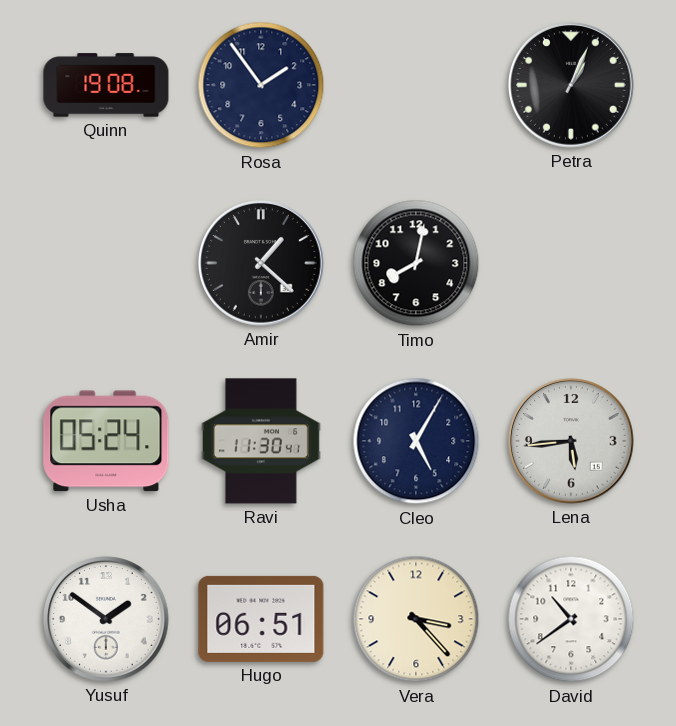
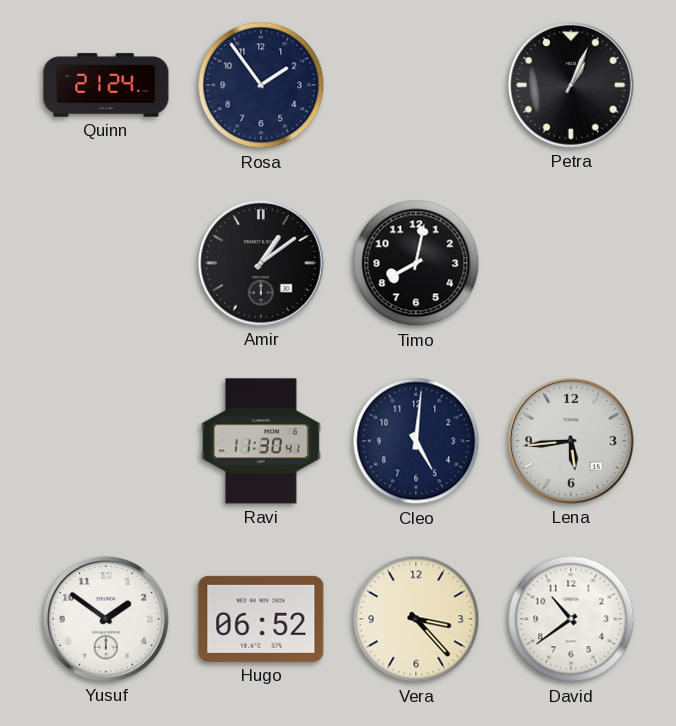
Quinn: 19:08 -> 21:24
Amir: 1:22 -> 1:09
Usha: 05:24 -> none
Cleo: 5:05 -> 5:01
Hugo: 06:51 -> 06:52
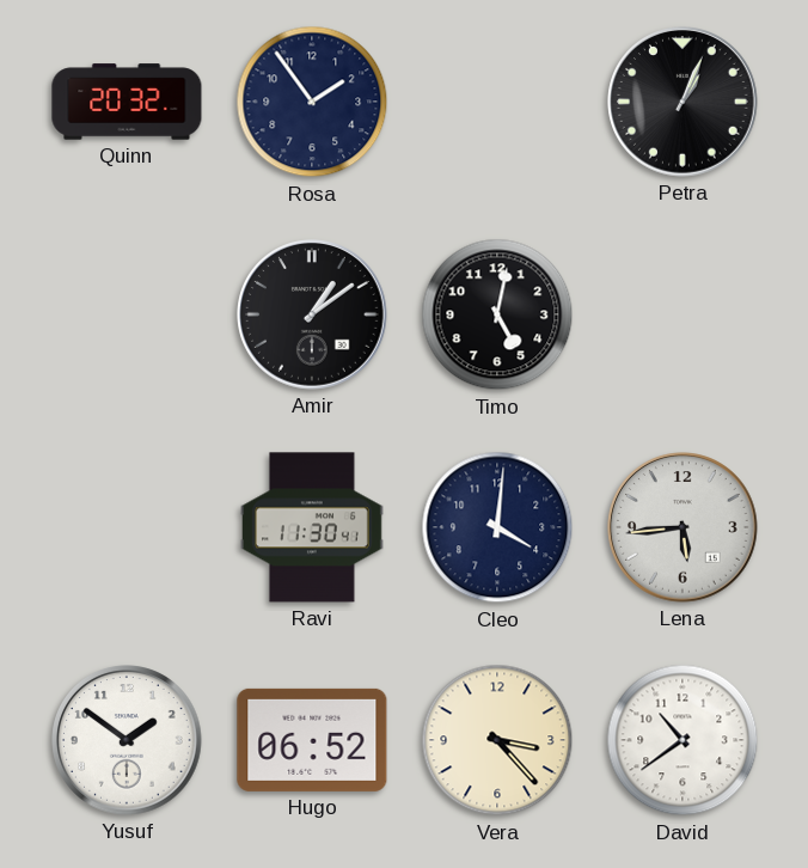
Quinn: 21:24 -> 20:32
Timo: 8:02 -> 5:02
Cleo: 5:01 -> 4:01
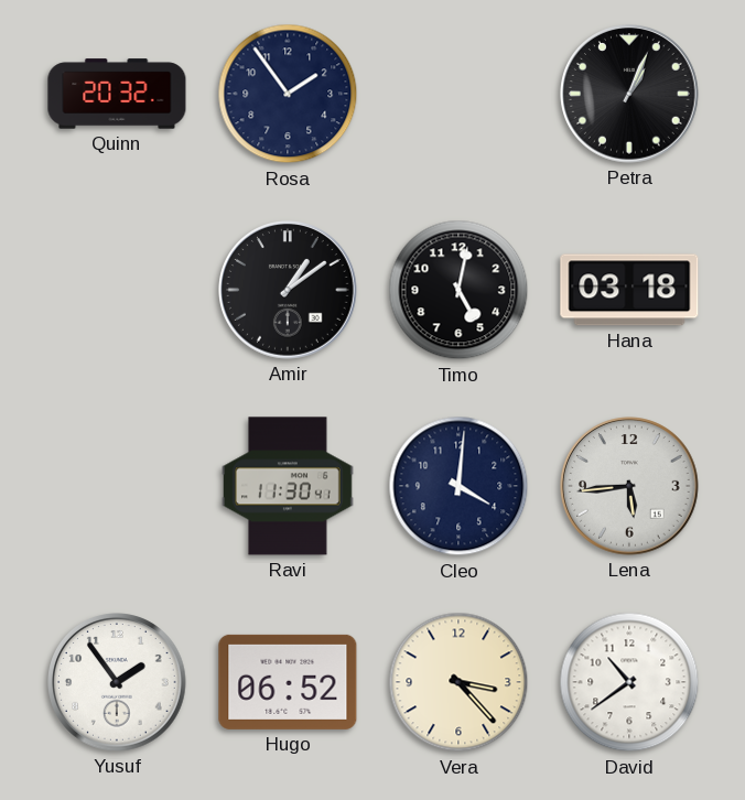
Hana: none -> 03:18
Yusuf: 1:51 -> 1:54
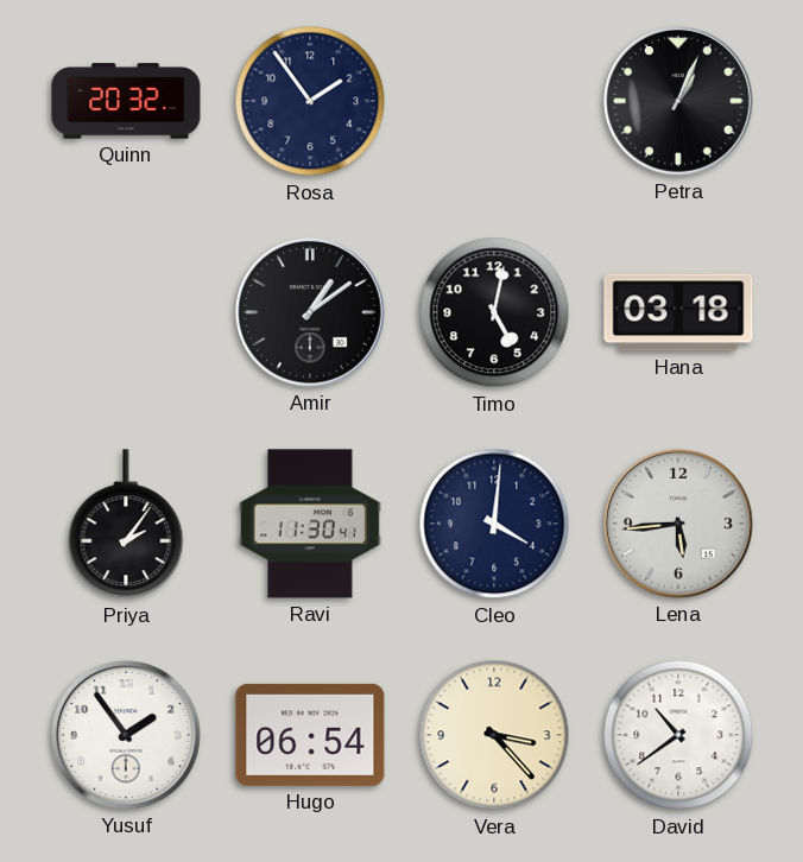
Priya: none -> 2:06
Hugo: 06:52 -> 06:54
